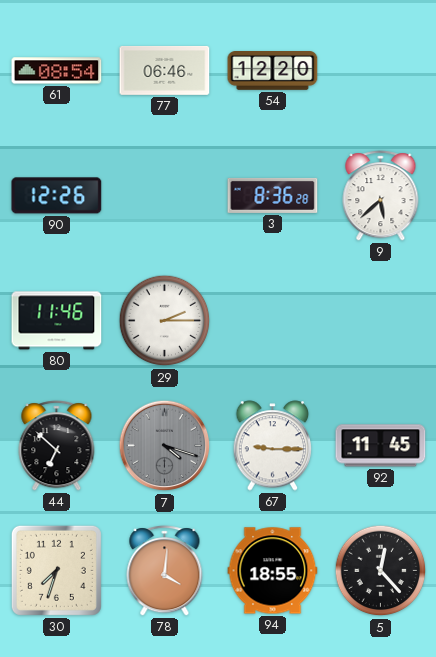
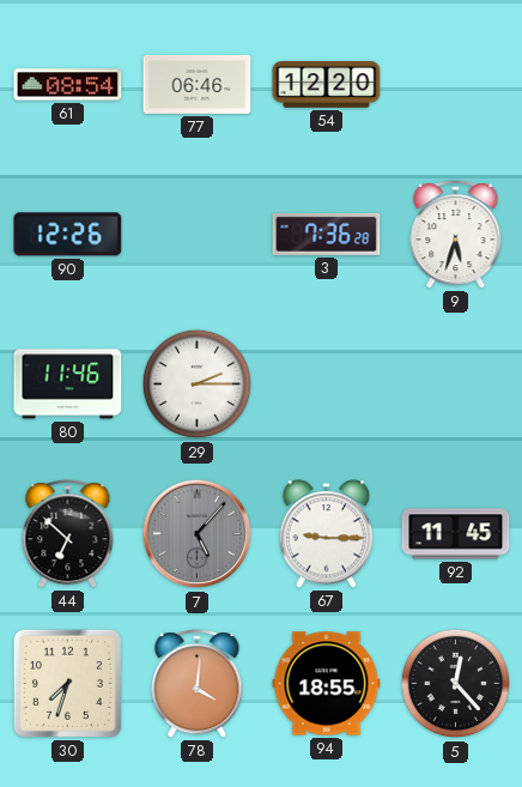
3: 8:36 -> 7:36
9: 5:38 -> 5:33
7: 4:18 -> 5:07
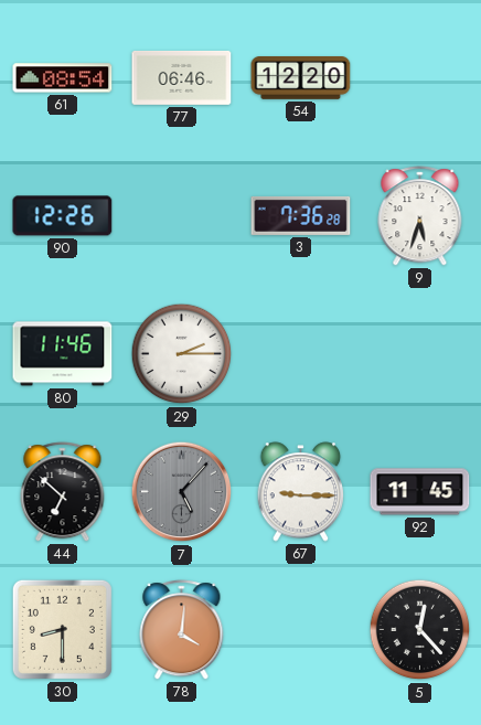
30: 7:33 -> 8:30
94: 18:55 -> none
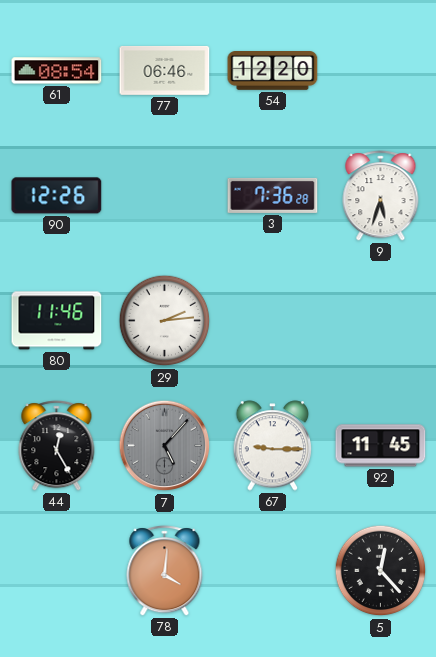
29: 2:15 -> 2:14
44: 6:52 -> 12:25
30: 8:30 -> none
